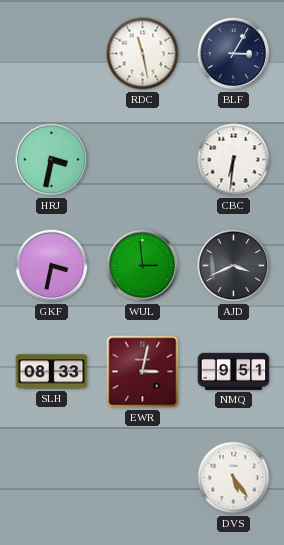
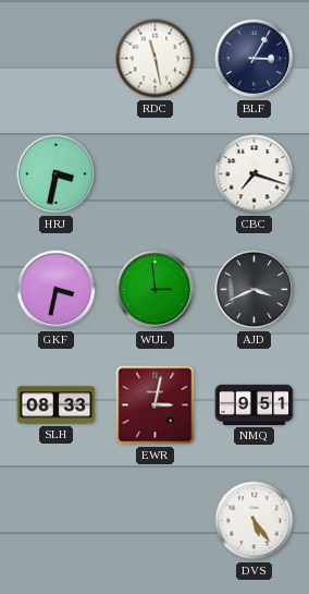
CBC: 6:31 -> 7:18
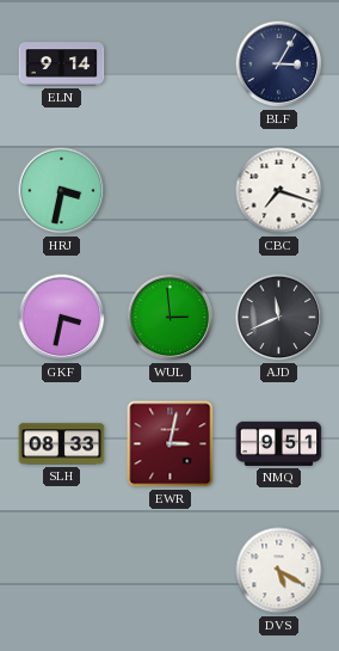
ELN: none -> 9:14
RDC: 11:28 -> none
AJD: 3:41 -> 11:41
DVS: 5:24 -> 5:20
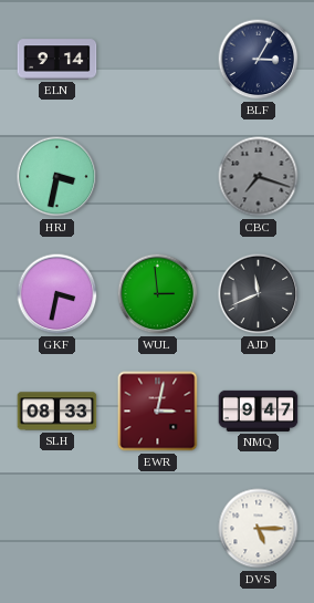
CBC dial: white -> grey
NMQ: 9:51 -> 9:47
DVS: 5:20 -> 5:15
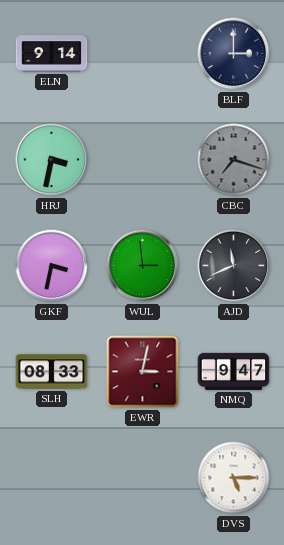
BLF: 3:05 -> 3:00
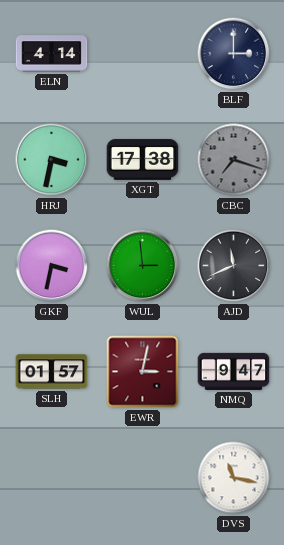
ELN: 9:14 -> 4:14
XGT: none -> 17:38
SLH: 08:33 -> 01:57
DVS: 5:15 -> 11:17
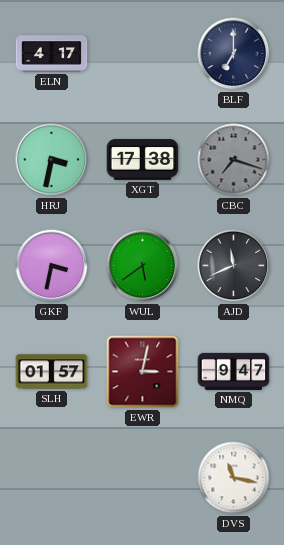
ELN: 4:14 -> 4:17
BLF: 3:00 -> 7:00
WUL: 2:59 -> 5:39
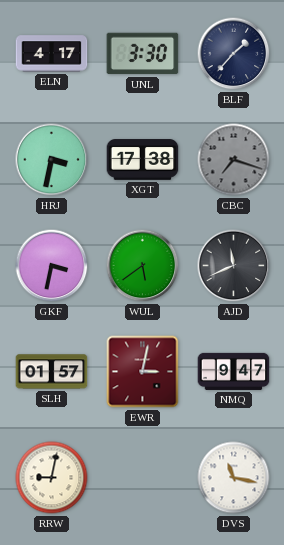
UNL: none -> 3:30
BLF: 7:00 -> 1:37
RRW: none -> 9:02
